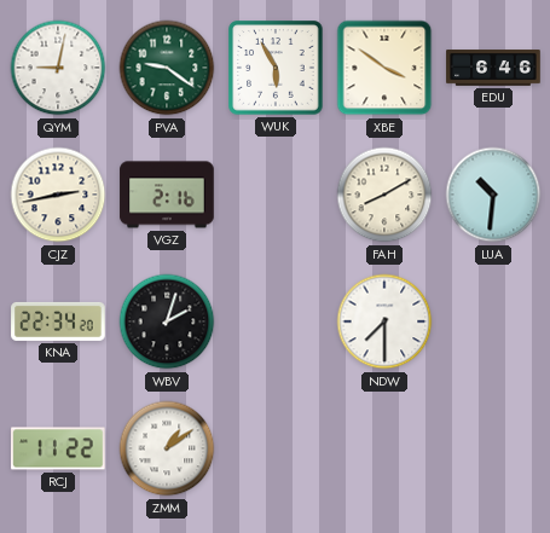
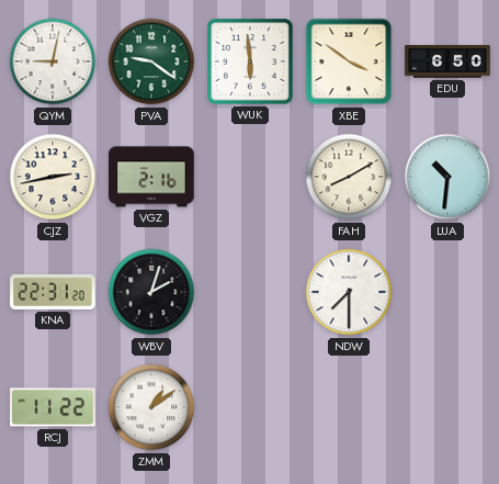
WUK: 5:55 -> 5:59
EDU: 6:46 -> 6:50
KNA: 22:34 -> 22:31
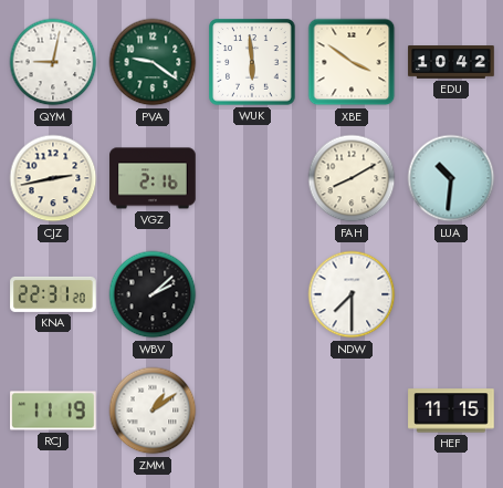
EDU: 6:50 -> 10:42
WBV: 2:03 -> 2:08
RCJ: 11:22 -> 11:19
HEF: none -> 11:15
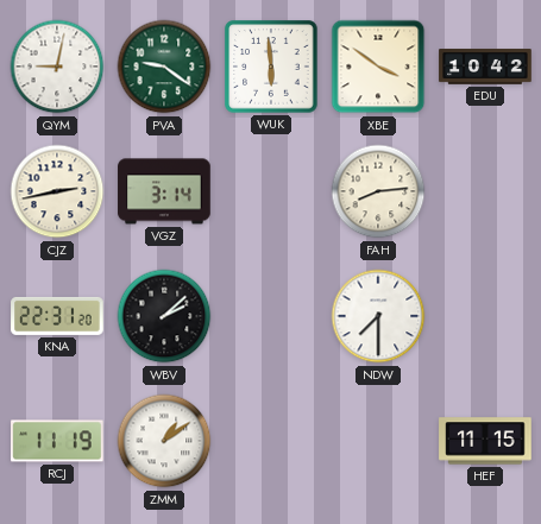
VGZ: 2:16 -> 3:14
FAH: 8:10 -> 8:14
LUA: 10:31 -> none
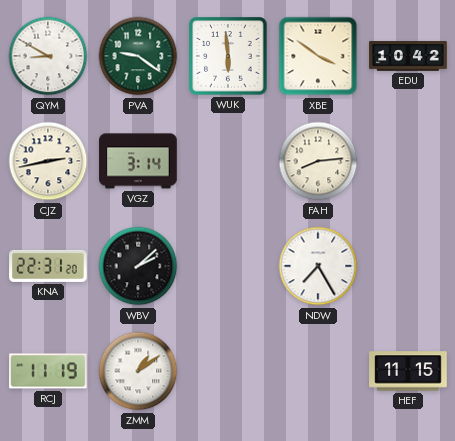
QYM: 9:02 -> 8:50
NDW: 7:30 -> 7:25
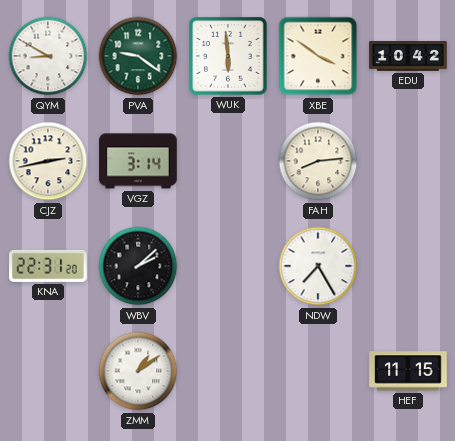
RCJ: 11:19 -> none
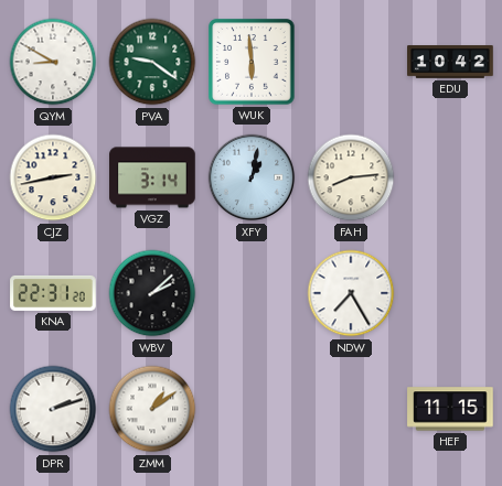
XBE: 3:51 -> none
XFY: none -> 1:02
DPR: none -> 2:12
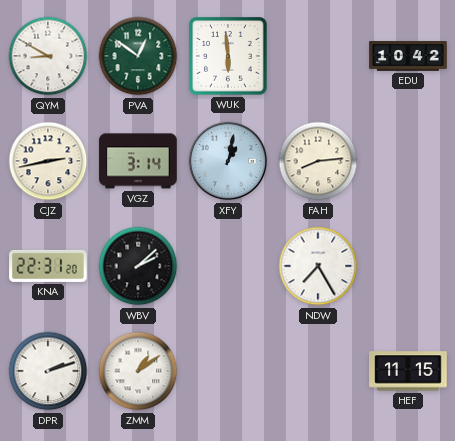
PVA: 9:21 -> 12:51
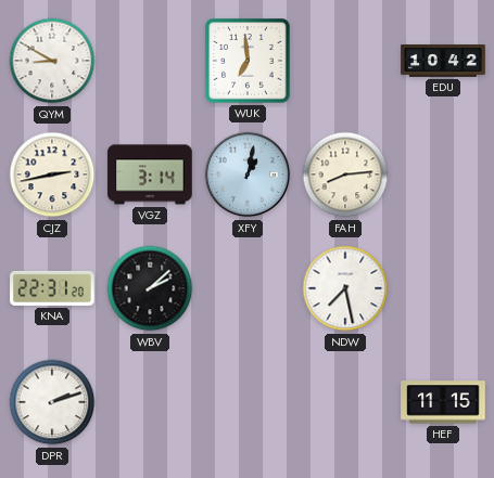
PVA: 12:51 -> none
WUK: 5:59 -> 6:59
NDW: 7:25 -> 7:28
ZMM: 1:09 -> none
